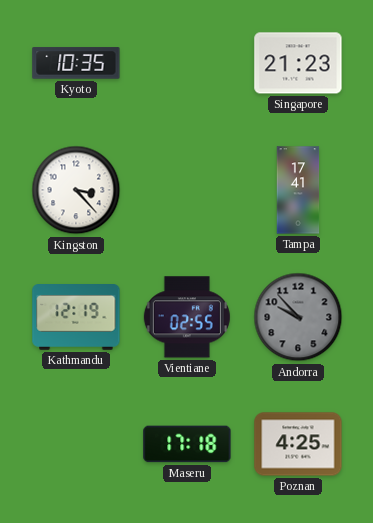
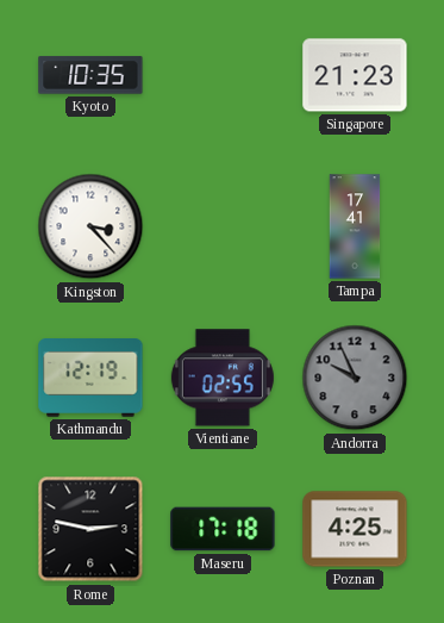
Andorra: 9:53 -> 9:56
Rome: none -> 2:47
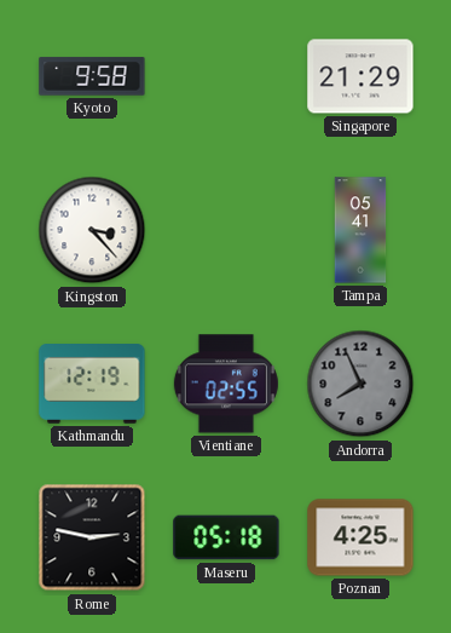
Kyoto: 10:35 -> 9:58
Singapore: 21:23 -> 21:29
Tampa: 17:41 -> 05:41
Andorra: 9:56 -> 7:56
Maseru: 17:18 -> 05:18
